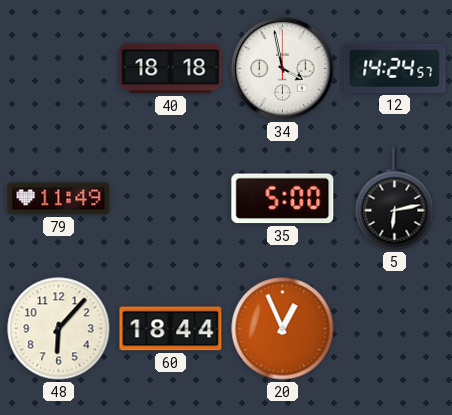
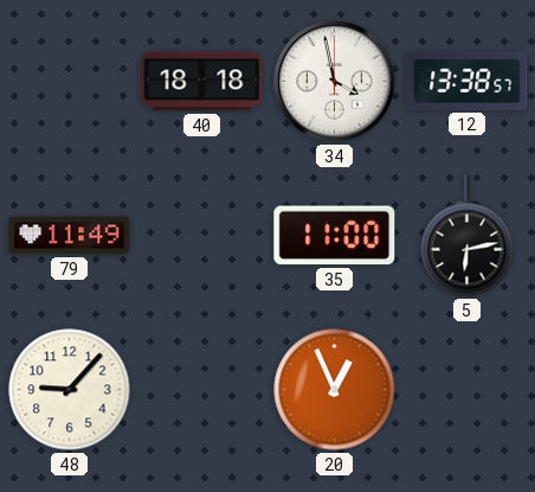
12: 14:24 -> 13:38
35: 5:00 -> 11:00
48: 6:07 -> 9:07
60: 18:44 -> none
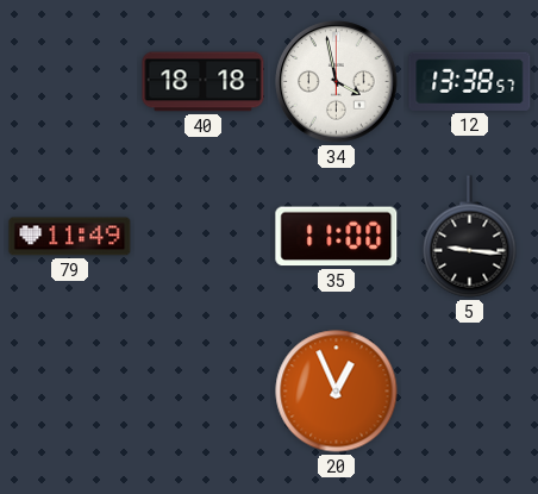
5: 6:13 -> 9:16
48: 9:07 -> none
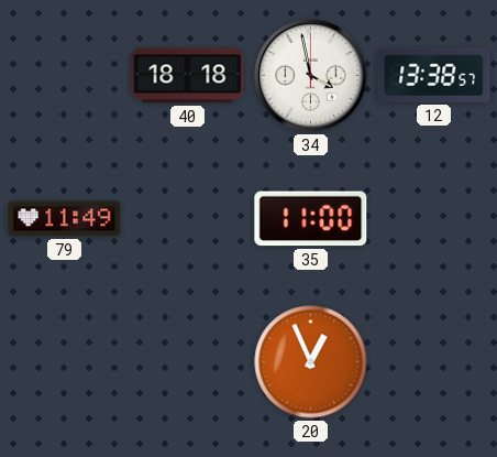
5: 9:16 -> none
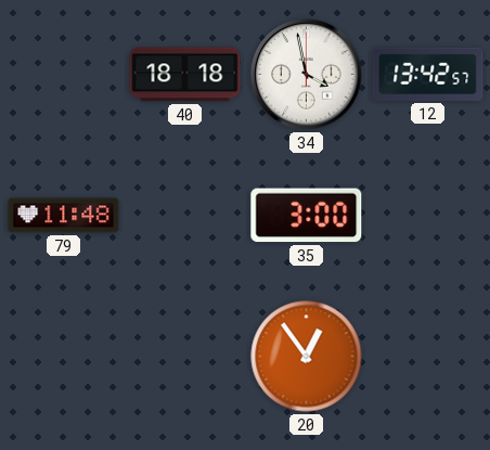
12: 13:38 -> 13:42
79: 11:49 -> 11:48
35: 11:00 -> 3:00
20: 12:56 -> 12:54
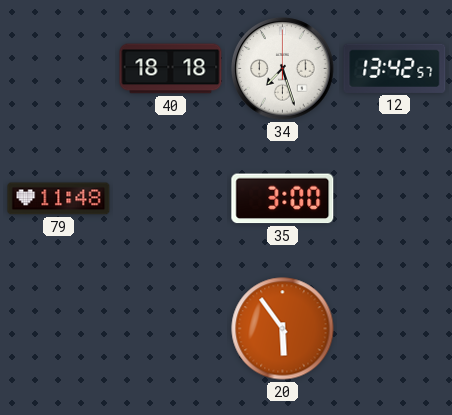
34: 3:58 -> 7:27
20: 12:54 -> 5:54
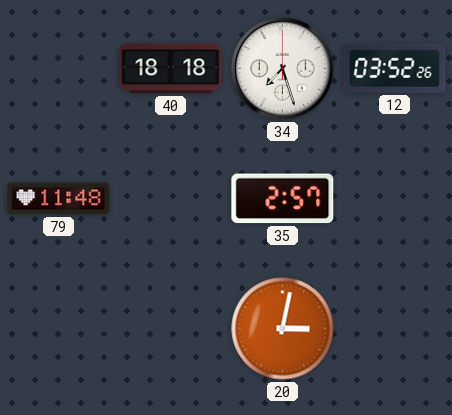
12: 13:42 -> 03:52
35: 3:00 -> 2:57
20: 5:54 -> 3:02
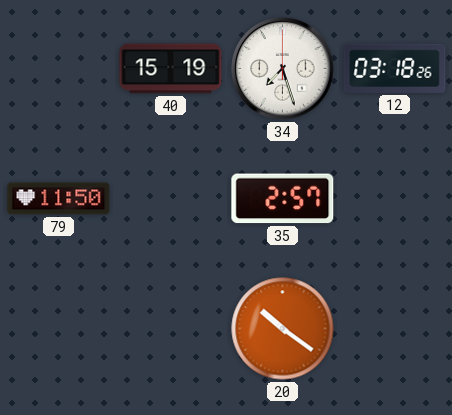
40: 18:18 -> 15:19
12: 03:52 -> 03:18
79: 11:48 -> 11:50
20: 3:02 -> 10:21
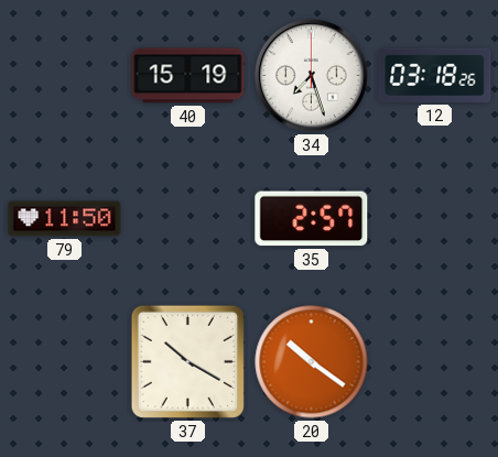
37: none -> 10:20
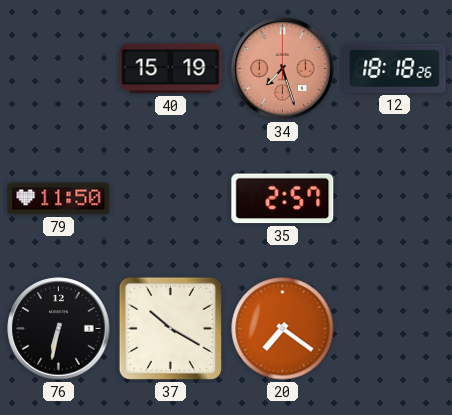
34 dial: white -> salmon
12: 03:18 -> 18:18
76: none -> 6:32
20: 10:21 -> 7:21
